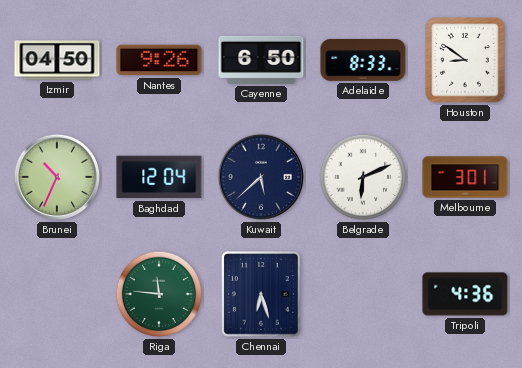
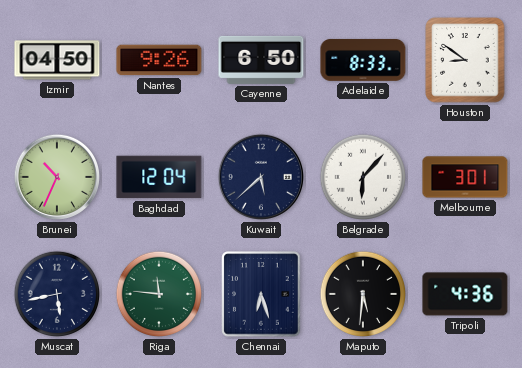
Belgrade: 6:11 -> 6:07
Muscat: none -> 5:43
Maputo: none -> 5:31
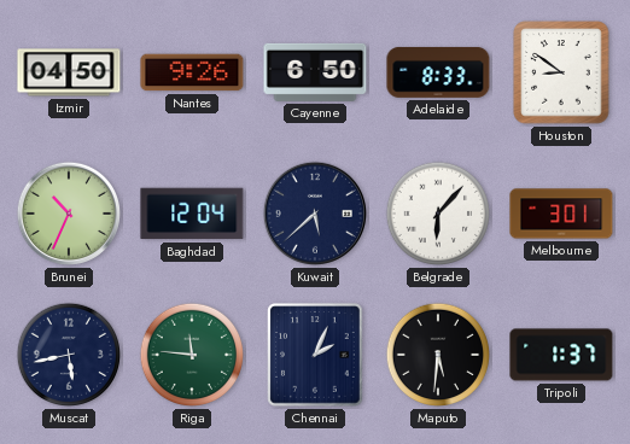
Chennai: 6:27 -> 2:04
Tripoli: 4:36 -> 1:37
